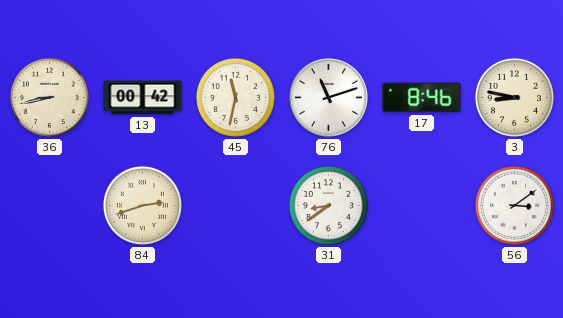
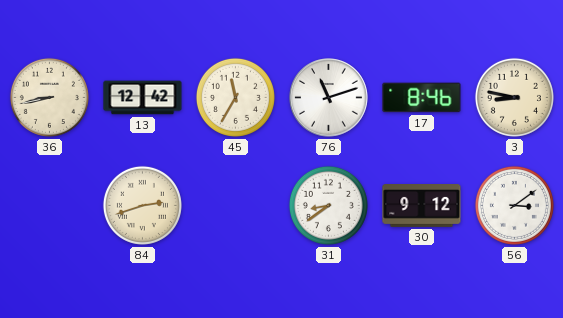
13: 00:42 -> 12:42
45: 11:32 -> 11:35
30: none -> 9:12
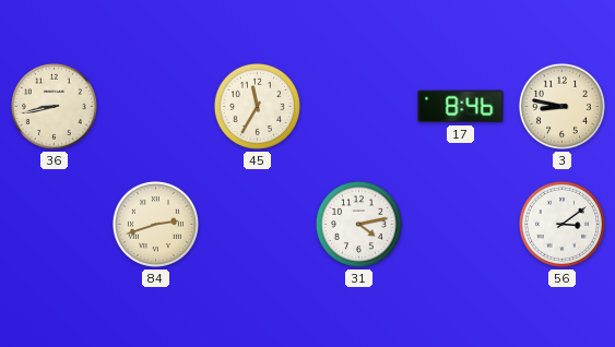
13: 12:42 -> none
76: 11:12 -> none
31: 8:39 -> 4:13
30: 9:12 -> none
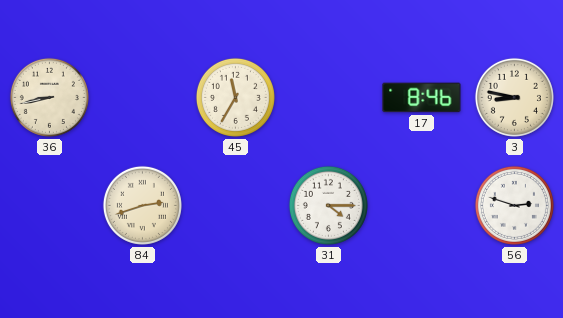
31: 4:13 -> 4:15
56: 3:09 -> 2:48
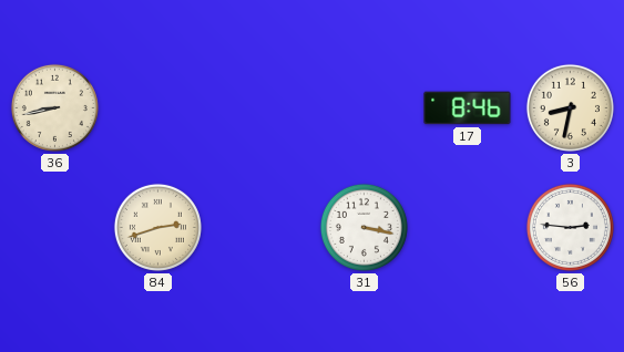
45: 11:35 -> none
3: 8:47 -> 8:32
31: 4:15 -> 3:17
56: 2:48 -> 2:46
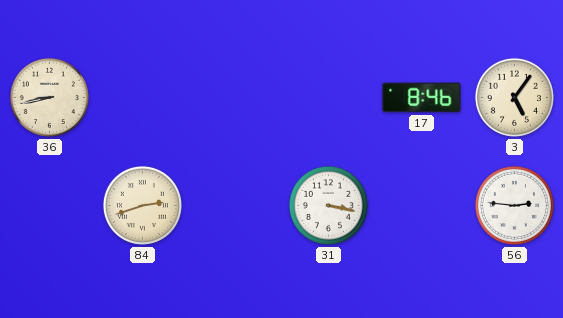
3: 8:32 -> 5:06
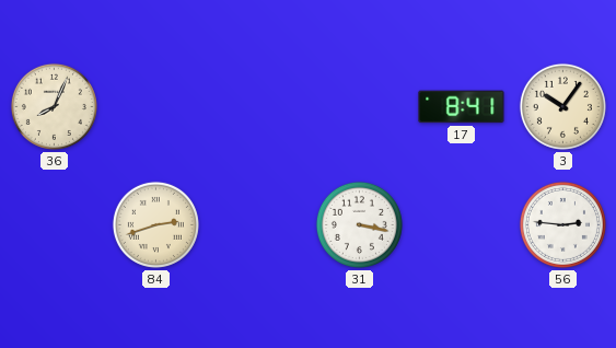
36: 8:43 -> 8:04
17: 8:46 -> 8:41
3: 5:06 -> 10:06
